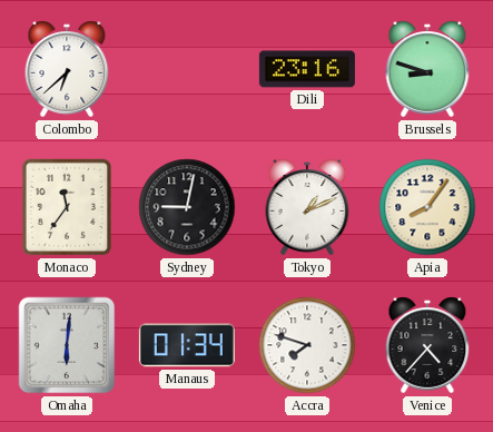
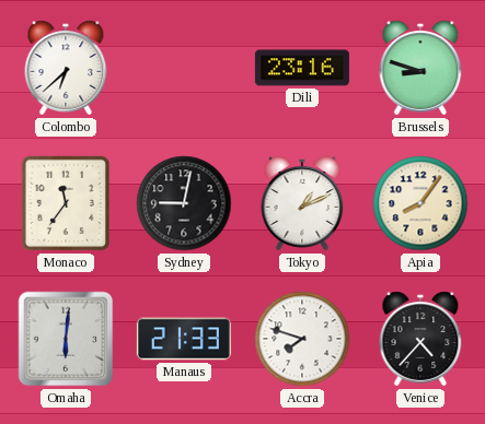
Manaus: 01:34 -> 21:33
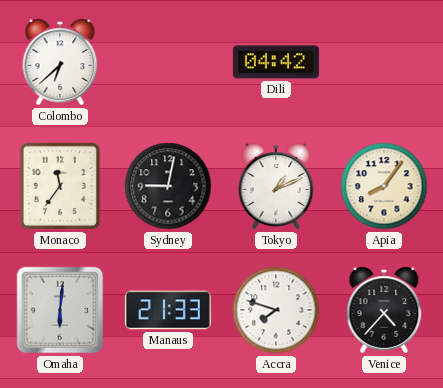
Dili: 23:16 -> 04:42
Brussels: 8:48 -> none
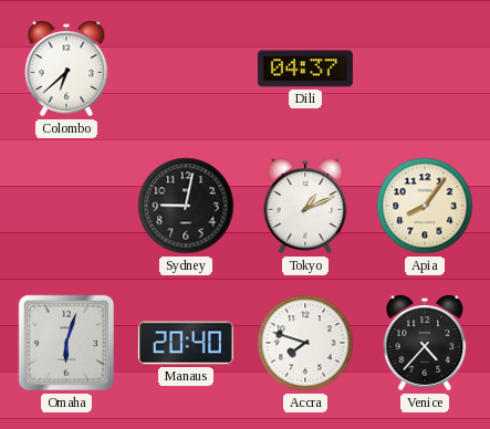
Dili: 04:42 -> 04:37
Monaco: 11:36 -> none
Omaha: 6:01 -> 6:03
Manaus: 21:33 -> 20:40
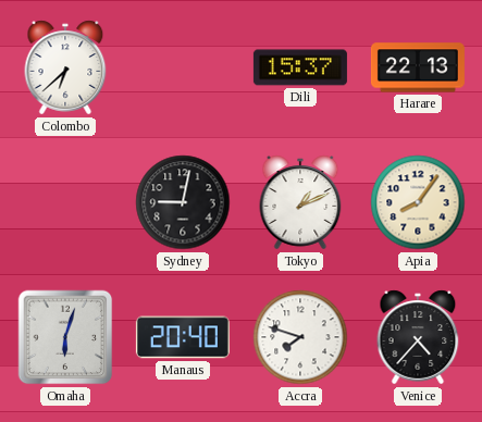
Dili: 04:37 -> 15:37
Harare: none -> 22:13
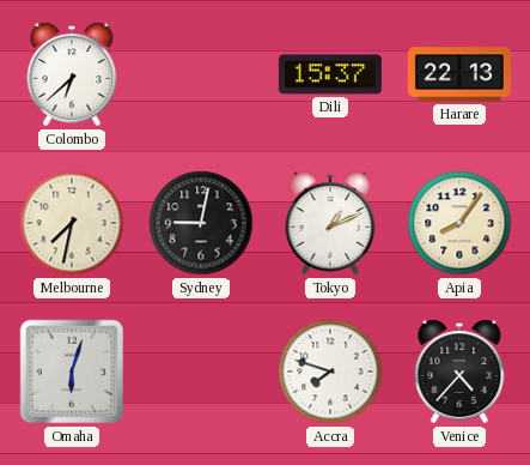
Melbourne: none -> 7:32
Manaus: 20:40 -> none
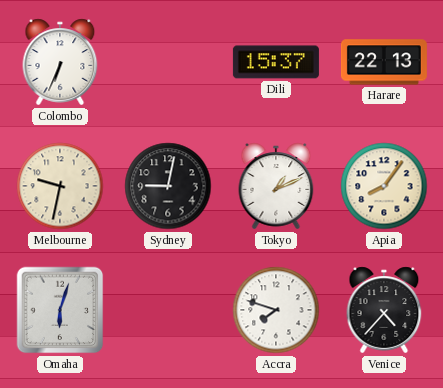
Colombo: 6:38 -> 6:34
Melbourne: 7:32 -> 9:32
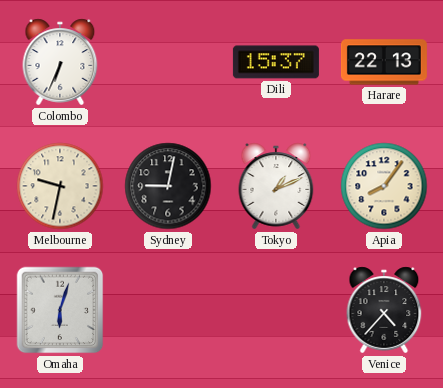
Accra: 7:48 -> none
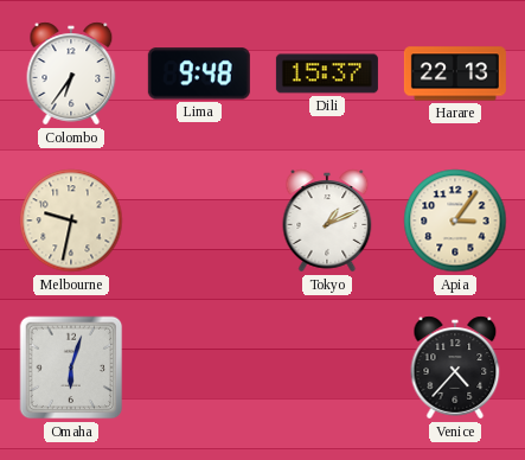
Colombo: 6:34 -> 6:36
Lima: none -> 9:48
Sydney: 9:02 -> none
Apia: 8:06 -> 3:06
